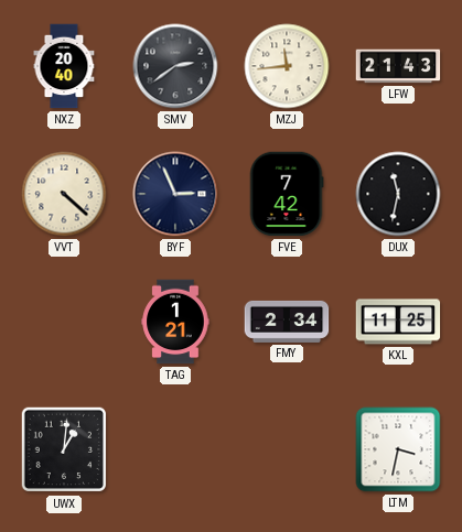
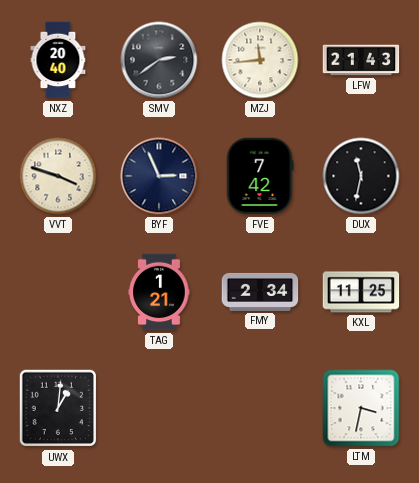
VVT: 4:22 -> 3:48
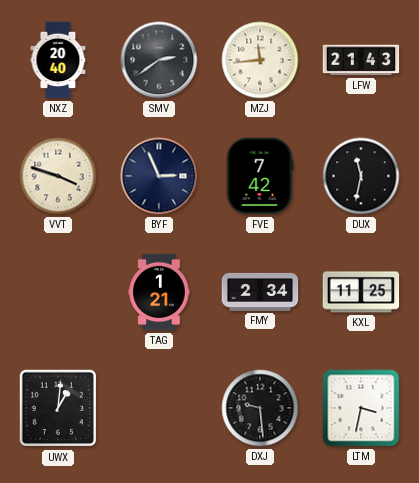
DXJ: none -> 9:29
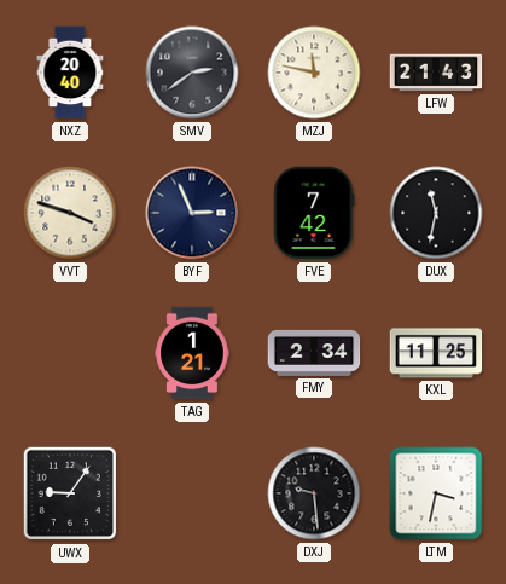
MZJ: 11:44 -> 11:47
UWX: 1:01 -> 9:06
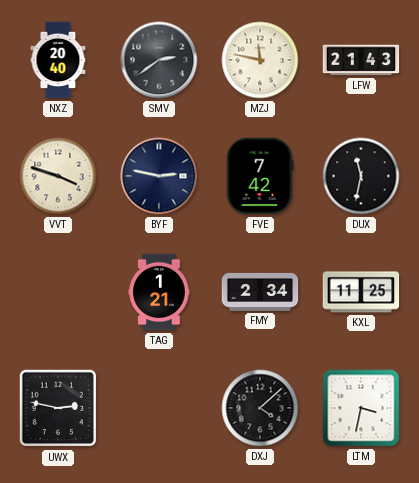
BYF: 2:56 -> 2:47
UWX: 9:06 -> 2:47
DXJ: 9:29 -> 4:08
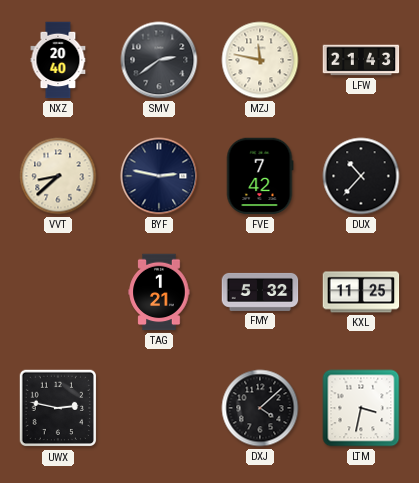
VVT: 3:48 -> 8:38
DUX: 11:32 -> 10:37
FMY: 2:34 -> 5:32
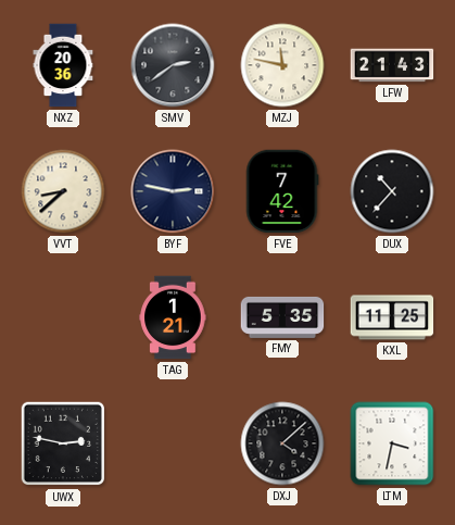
NXZ: 20:40 -> 20:36
FMY: 5:32 -> 5:35
